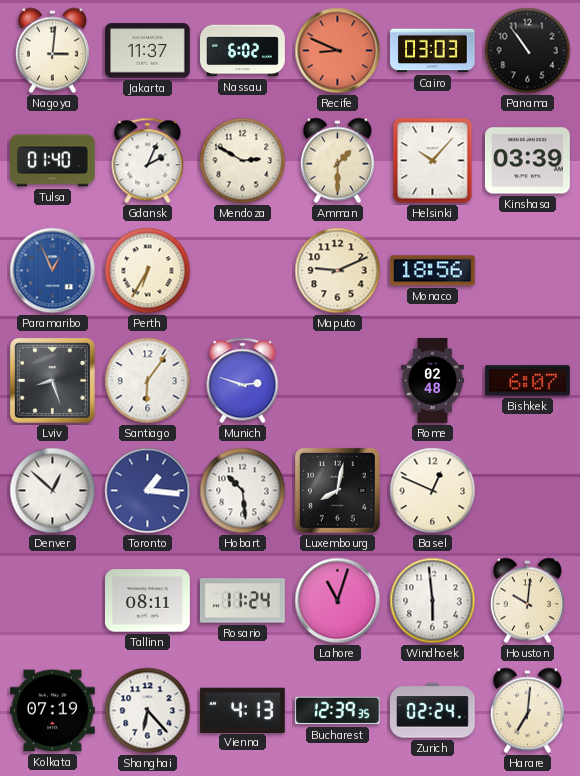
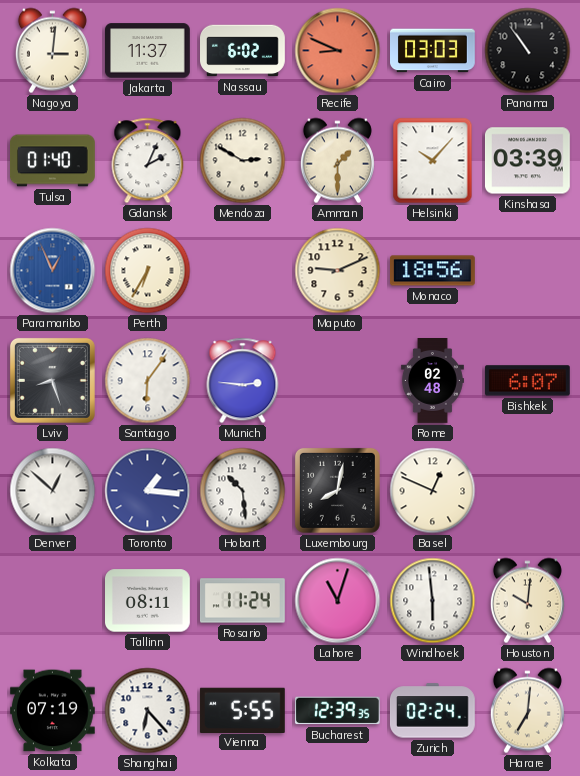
Munich: 2:48 -> 2:46
Vienna: 4:13 -> 5:55
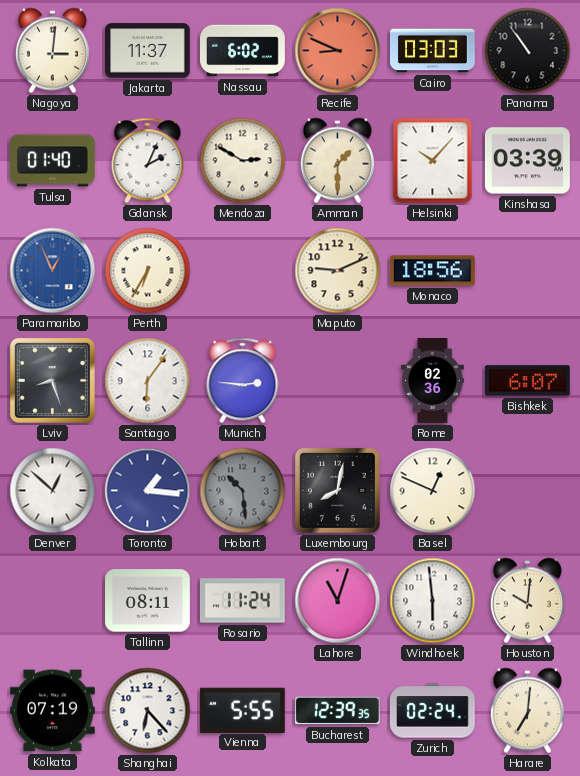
Rome: 02:48 -> 02:36
Hobart dial: white -> grey
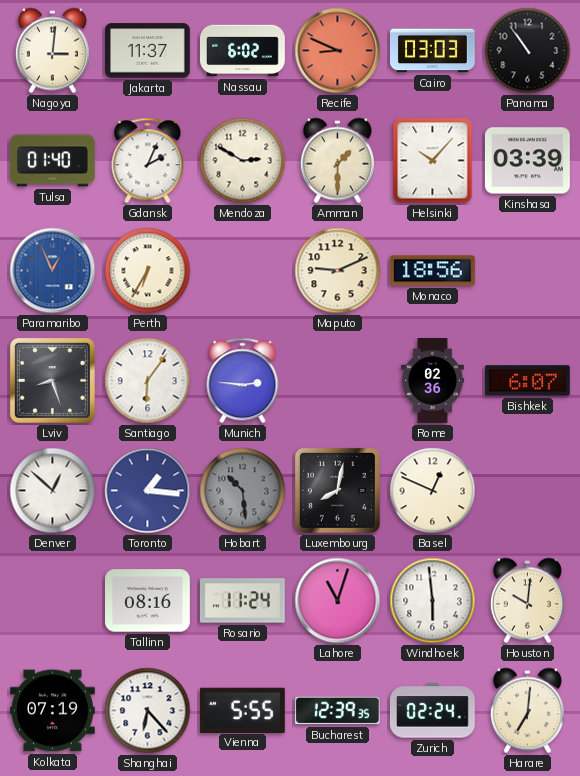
Tallinn: 08:11 -> 08:16
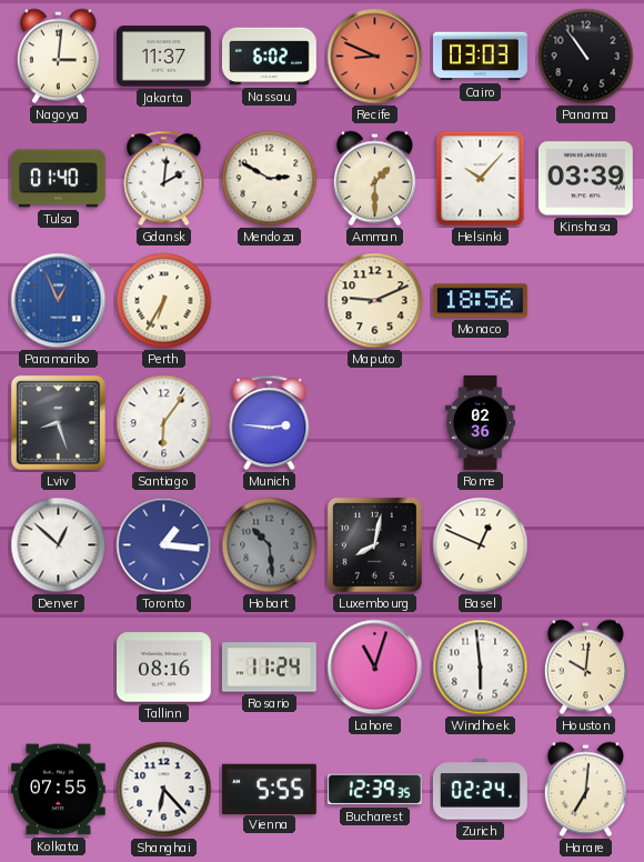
Gdansk: 2:04 -> 2:01
Bishkek: 6:07 -> none
Kolkata: 07:19 -> 07:55
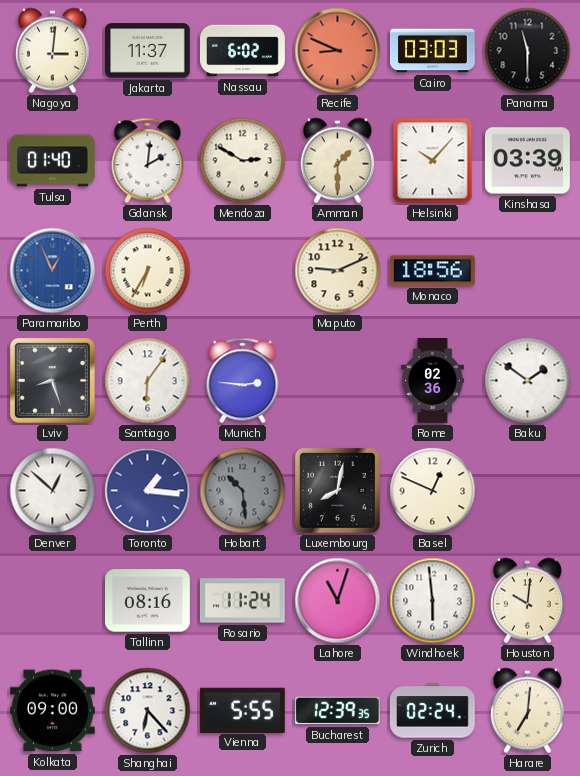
Panama: 10:54 -> 11:30
Baku: none -> 1:51
Kolkata: 07:55 -> 09:00
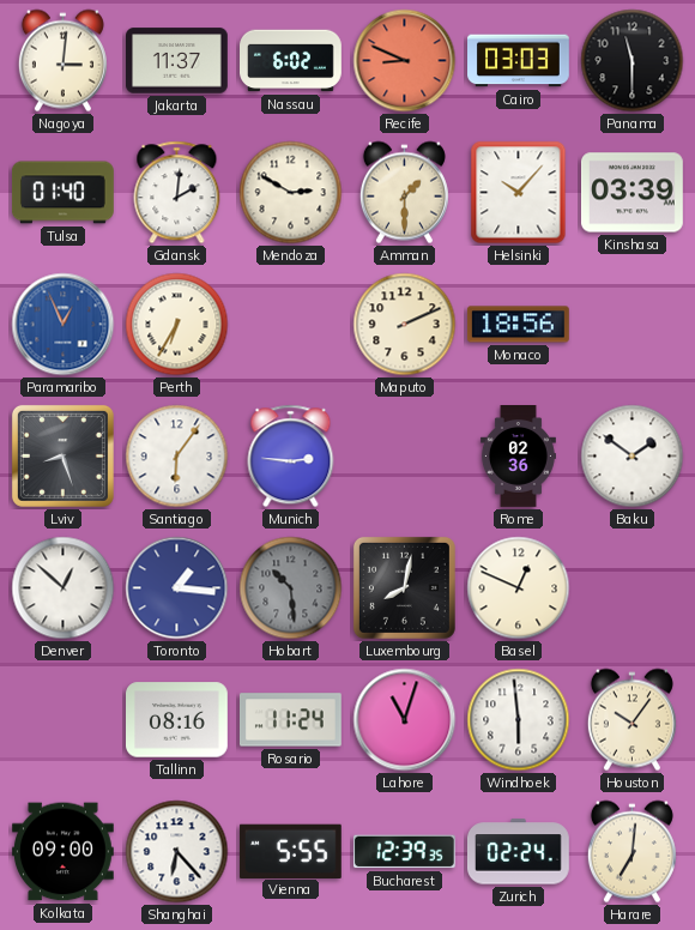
Maputo: 9:11 -> 2:11
Houston: 10:01 -> 10:06
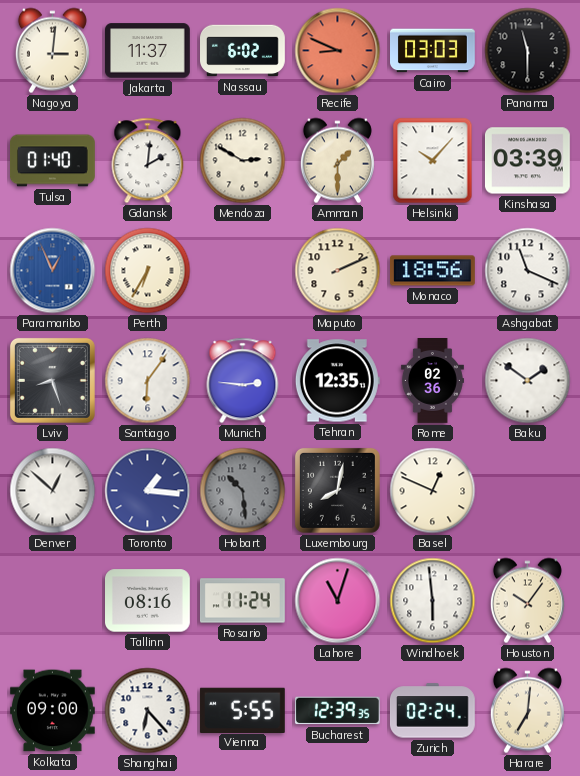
Ashgabat: none -> 11:19
Tehran: none -> 12:35
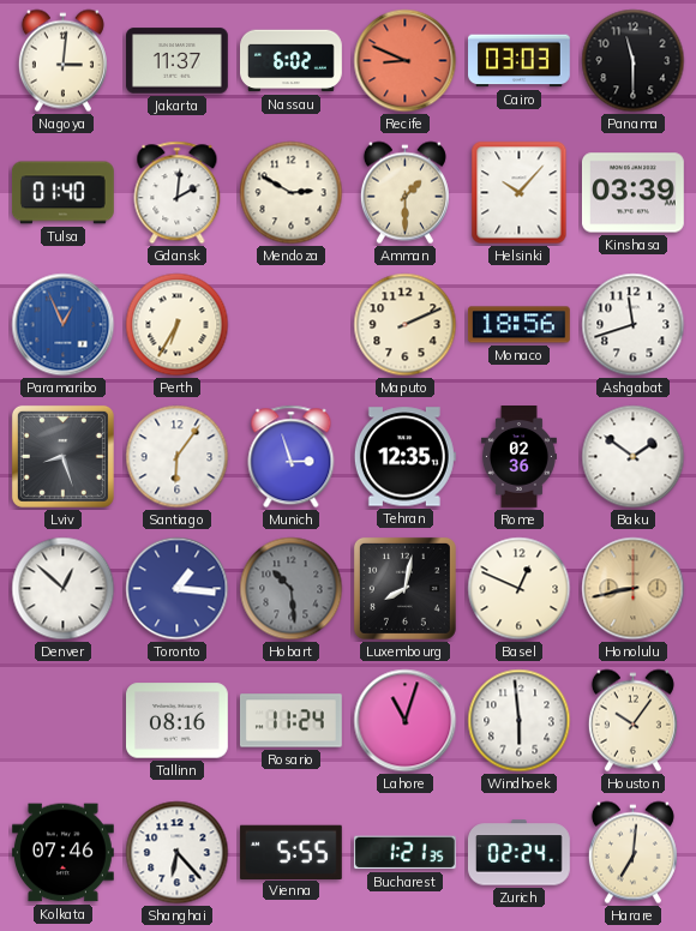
Ashgabat: 11:19 -> 11:42
Munich: 2:46 -> 2:57
Honolulu: none -> 8:43
Kolkata: 09:00 -> 07:46
Bucharest: 12:39 -> 1:21
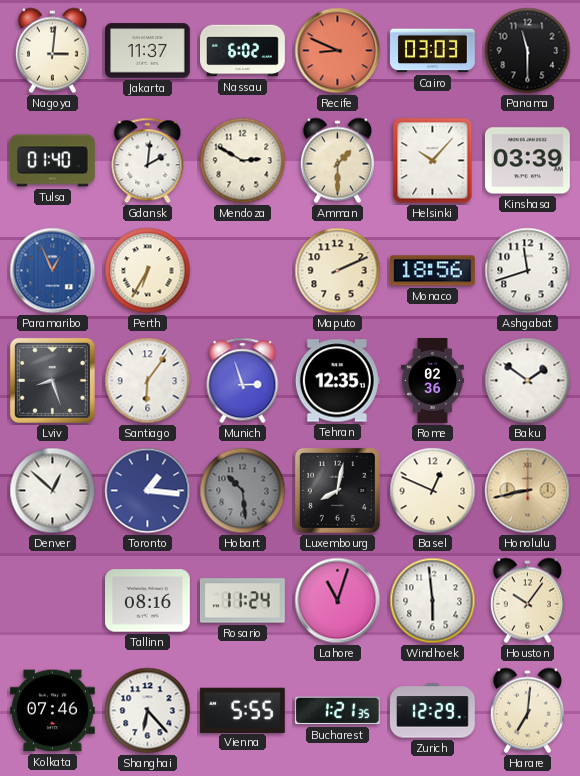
Zurich: 02:24 -> 12:29
